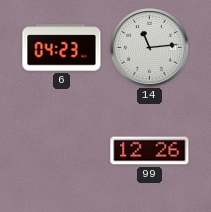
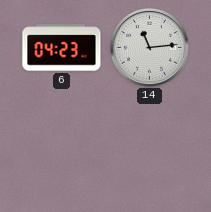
99: 12:26 -> none
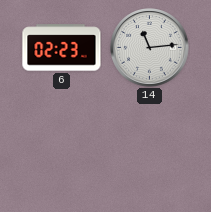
6: 04:23 -> 02:23
